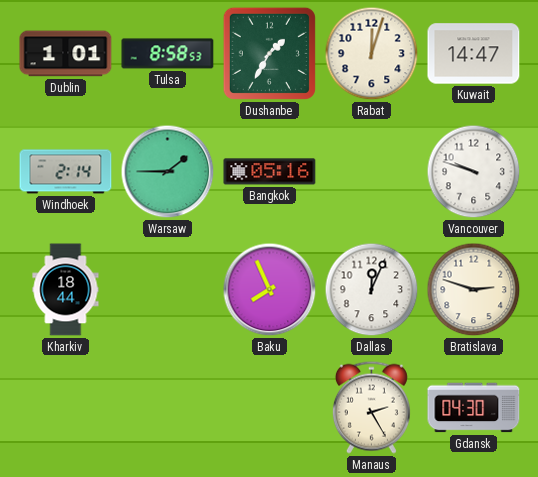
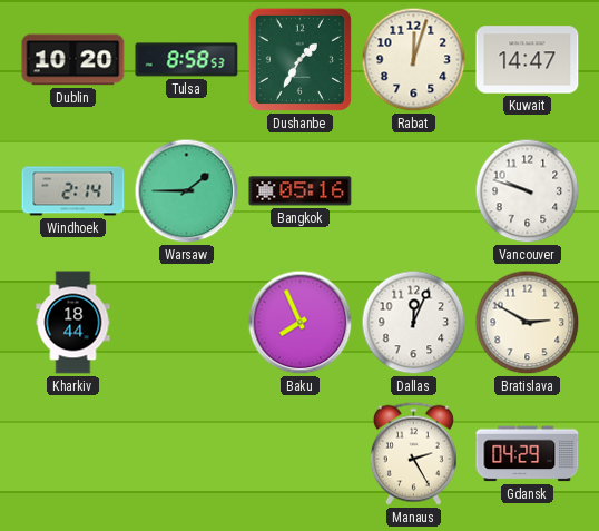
Dublin: 1:01 -> 10:20
Bratislava: 2:48 -> 2:50
Gdansk: 04:30 -> 04:29
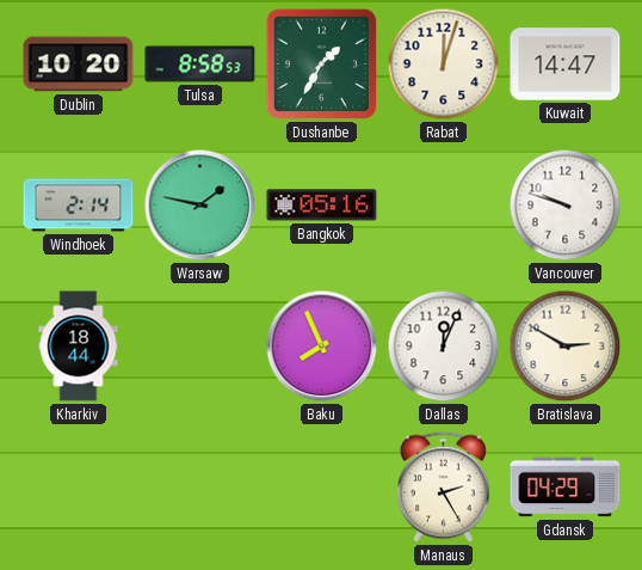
Warsaw: 1:45 -> 1:47
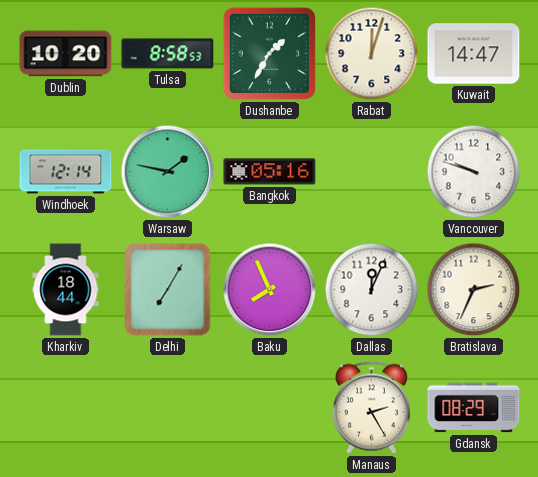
Windhoek: 2:14 -> 12:14
Delhi: none -> 7:05
Bratislava: 2:50 -> 2:34
Gdansk: 04:29 -> 08:29
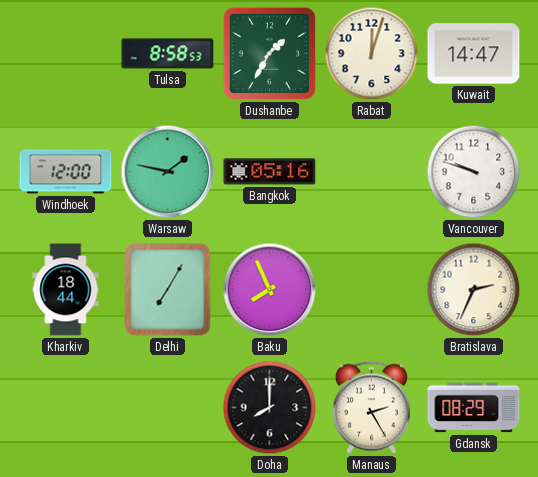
Dublin: 10:20 -> none
Windhoek: 12:14 -> 12:00
Dallas: 12:04 -> none
Doha: none -> 8:00
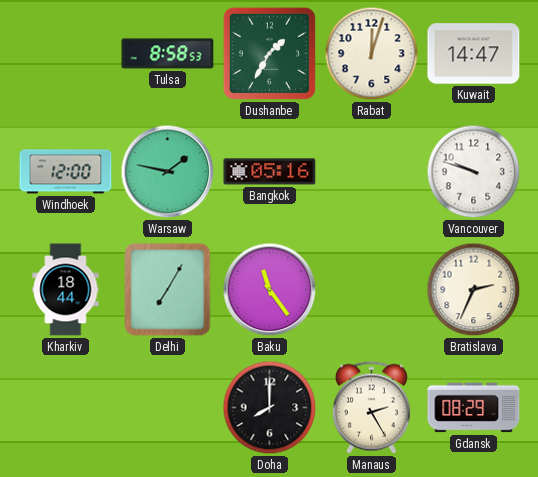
Baku: 7:56 -> 11:24
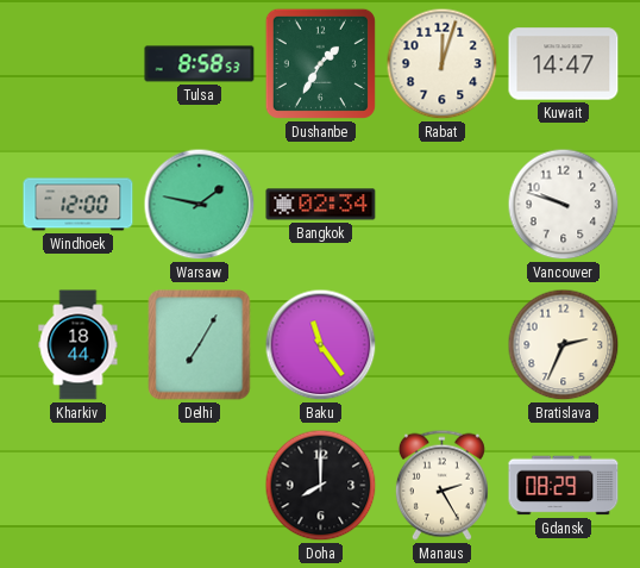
Bangkok: 05:16 -> 02:34
